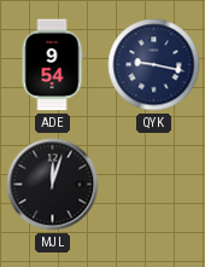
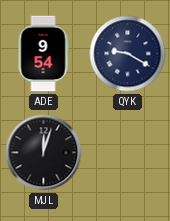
QYK: 9:17 -> 9:20
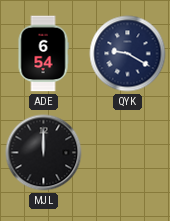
ADE: 9:54 -> 6:54
MJL: 12:03 -> 12:00
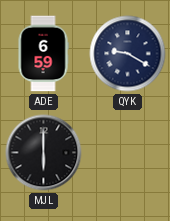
ADE: 6:54 -> 6:59
MJL: 12:00 -> 6:00
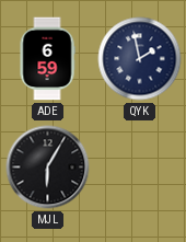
QYK: 9:20 -> 1:58
MJL: 6:00 -> 6:05
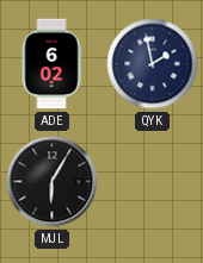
ADE: 6:59 -> 6:02
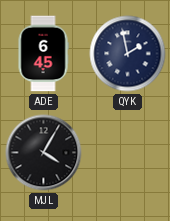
ADE: 6:02 -> 6:45
MJL: 6:05 -> 4:05
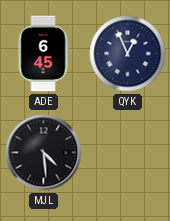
QYK: 1:58 -> 12:56
MJL: 4:05 -> 4:29
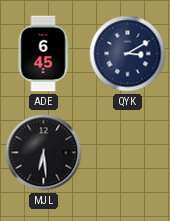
QYK: 12:56 -> 3:10
MJL: 4:29 -> 6:29
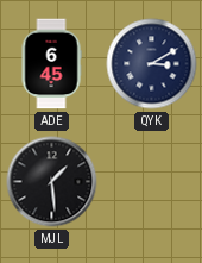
MJL: 6:29 -> 1:29
